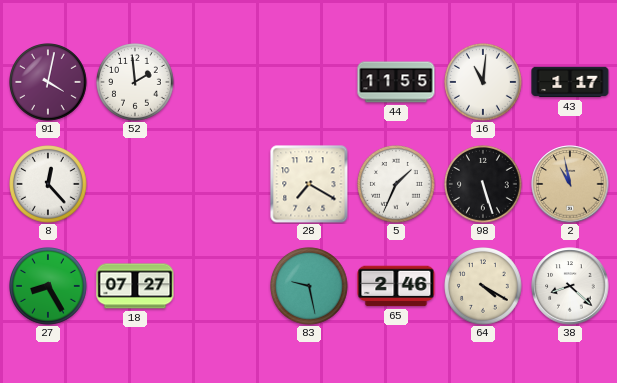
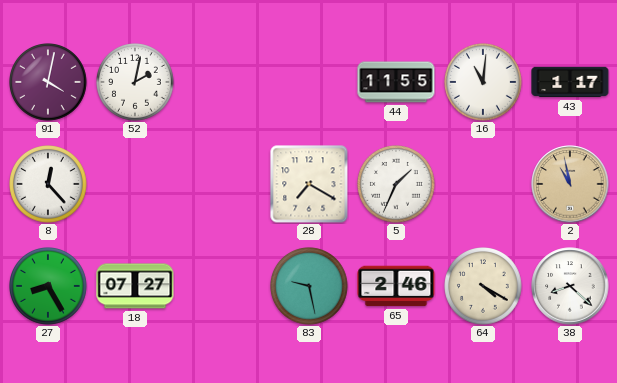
52: 1:59 -> 2:02
98: 5:27 -> none
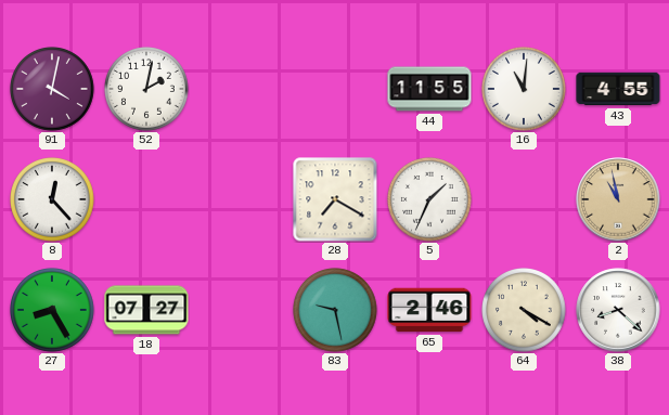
43: 1:17 -> 4:55
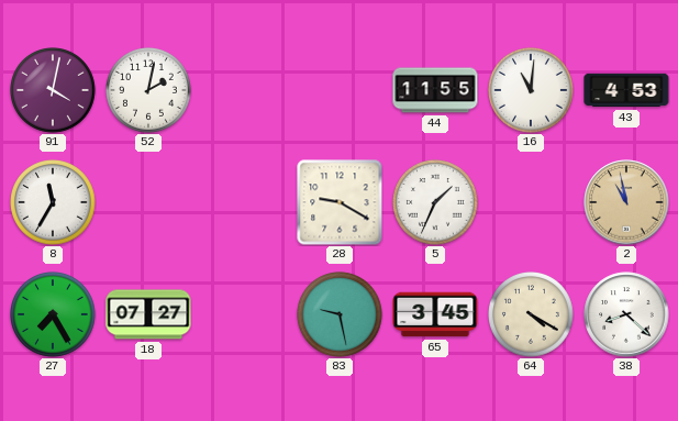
43: 4:55 -> 4:53
8: 12:23 -> 11:35
28: 7:20 -> 9:20
27: 8:25 -> 7:25
65: 2:46 -> 3:45
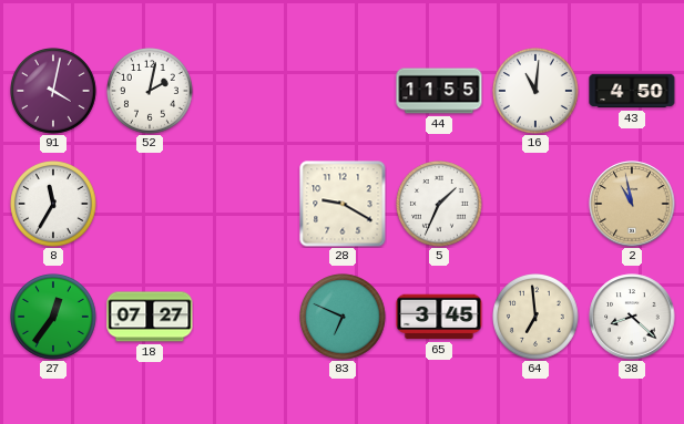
43: 4:53 -> 4:50
27: 7:25 -> 12:36
83: 9:28 -> 6:49
64: 4:20 -> 6:59
